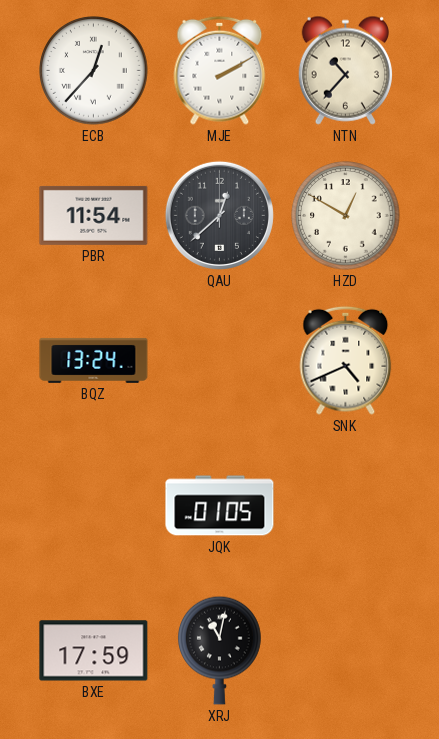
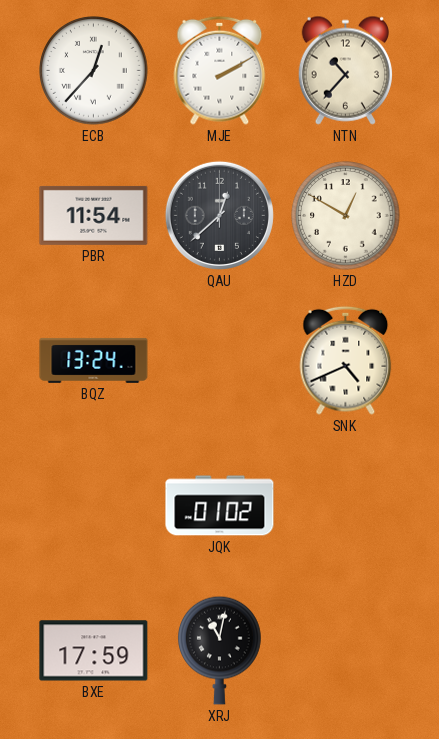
JQK: 01:05 -> 01:02
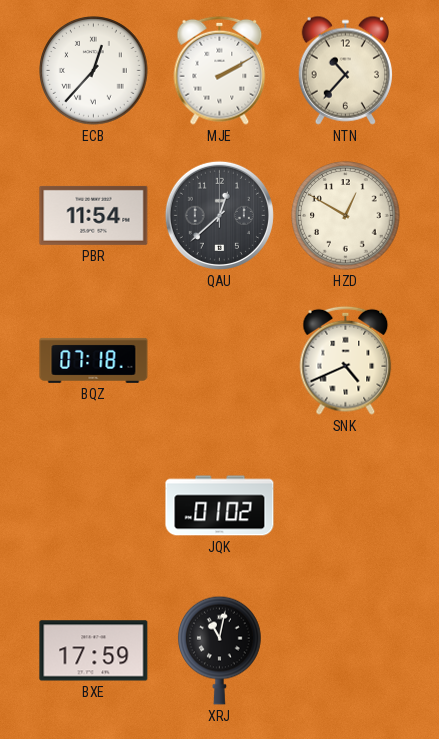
BQZ: 13:24 -> 07:18
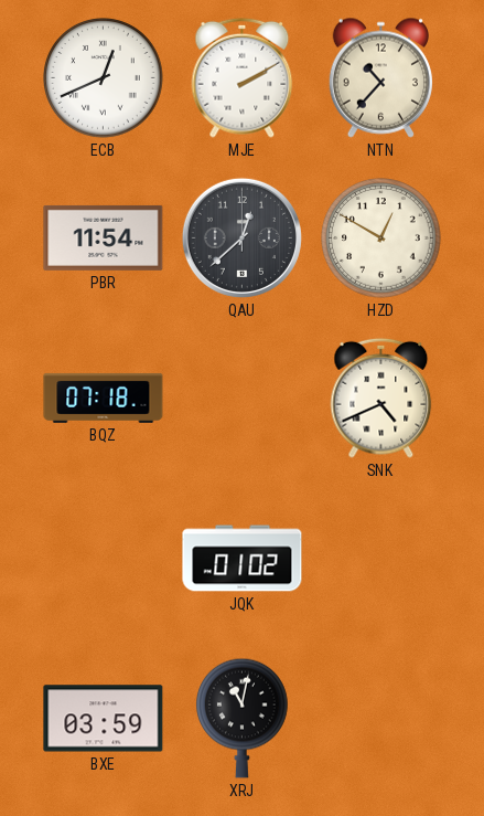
ECB: 12:37 -> 12:41
BXE: 17:59 -> 03:59
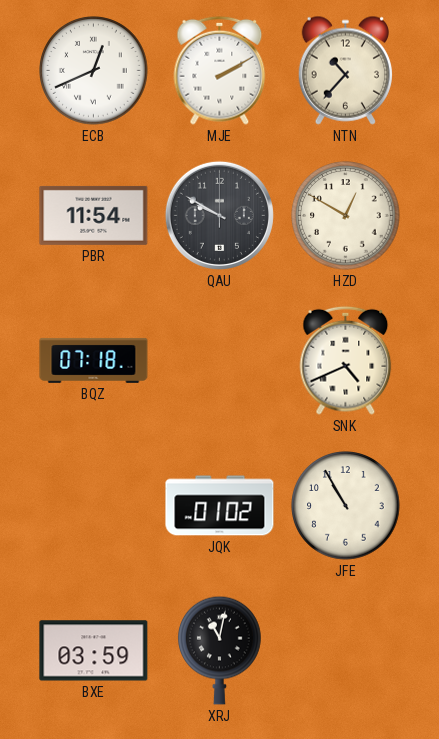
QAU: 12:38 -> 9:50
JFE: none -> 10:55
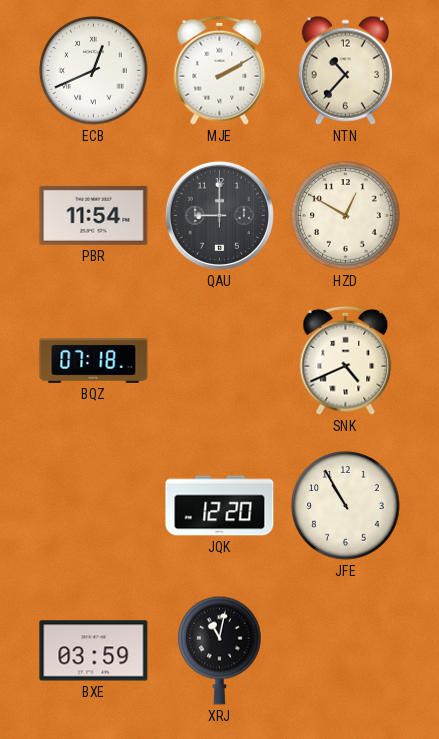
QAU: 9:50 -> 9:00
JQK: 01:02 -> 12:20
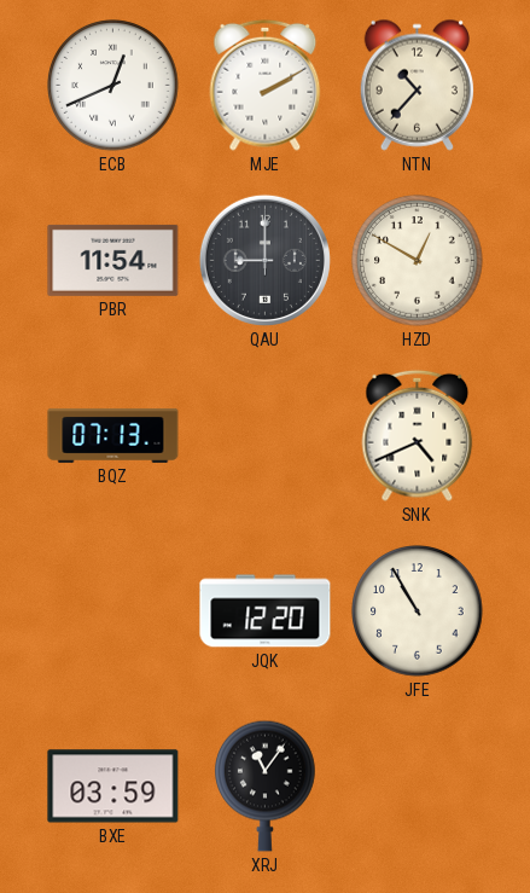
BQZ: 07:18 -> 07:13
XRJ: 11:02 -> 11:06
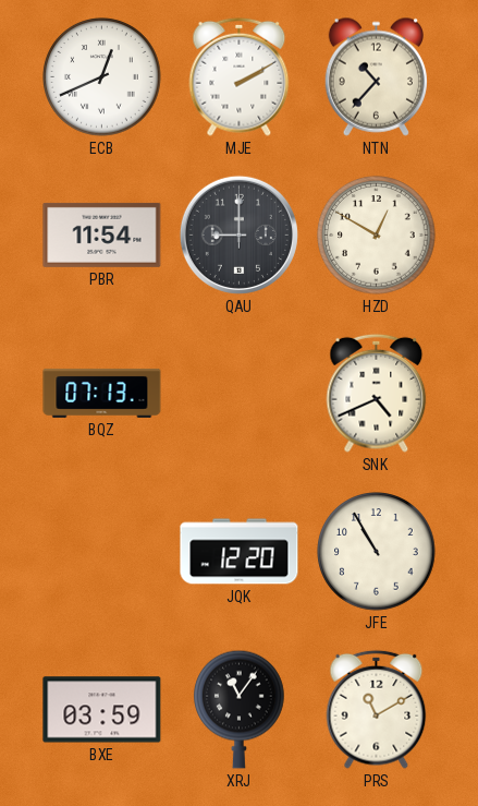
PRS: none -> 11:10
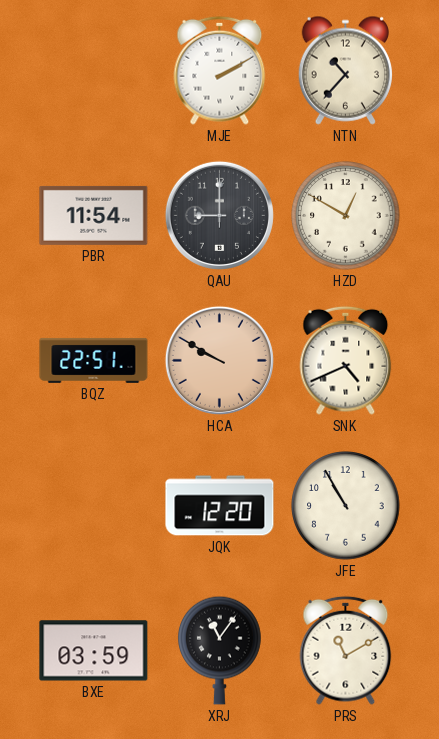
ECB: 12:41 -> none
BQZ: 07:13 -> 22:51
HCA: none -> 9:50
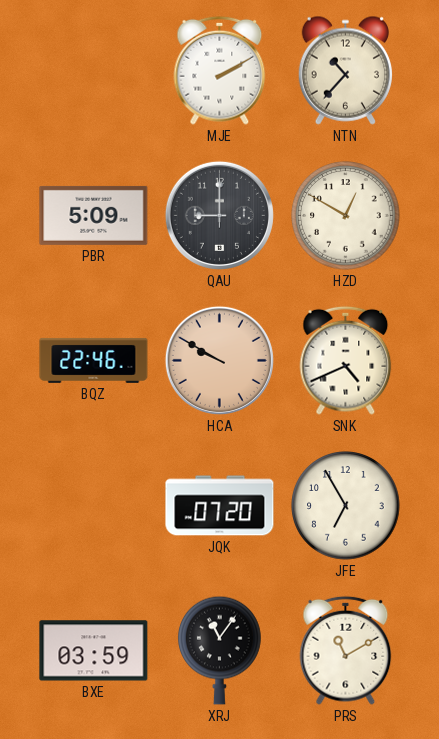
PBR: 11:54 -> 5:09
BQZ: 22:51 -> 22:46
JQK: 12:20 -> 07:20
JFE: 10:55 -> 6:55
